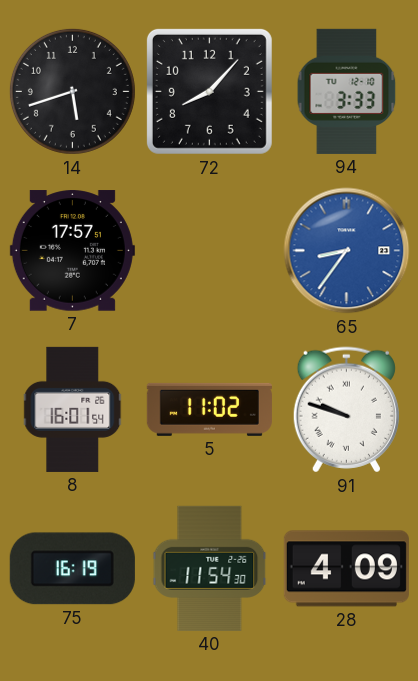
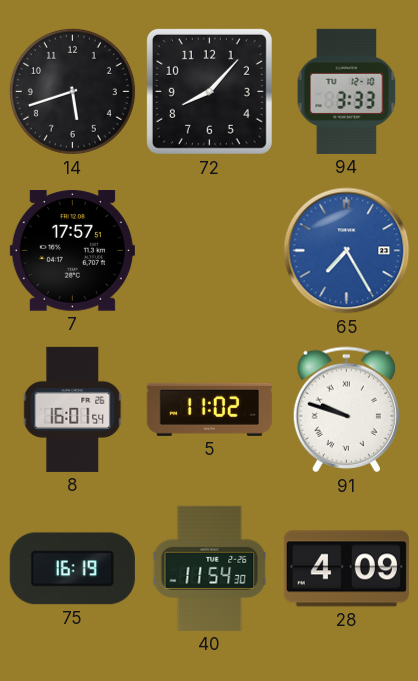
65: 8:36 -> 7:25
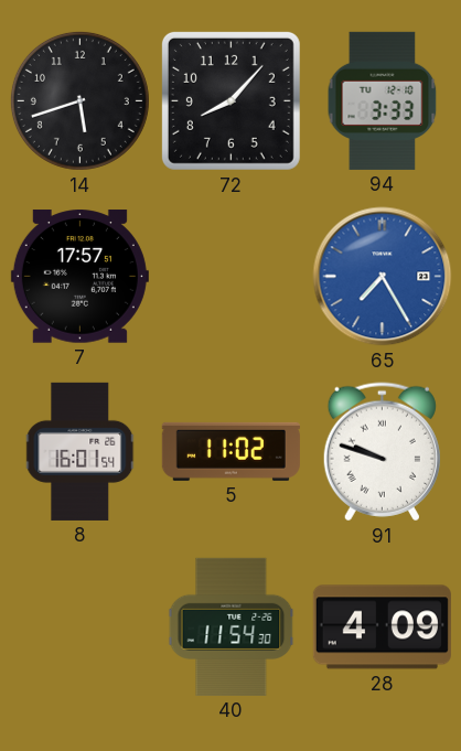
75: 16:19 -> none
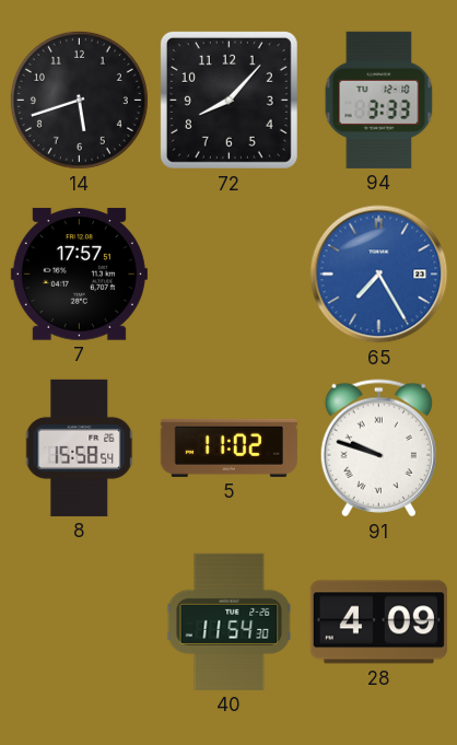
8: 16:01 -> 15:58
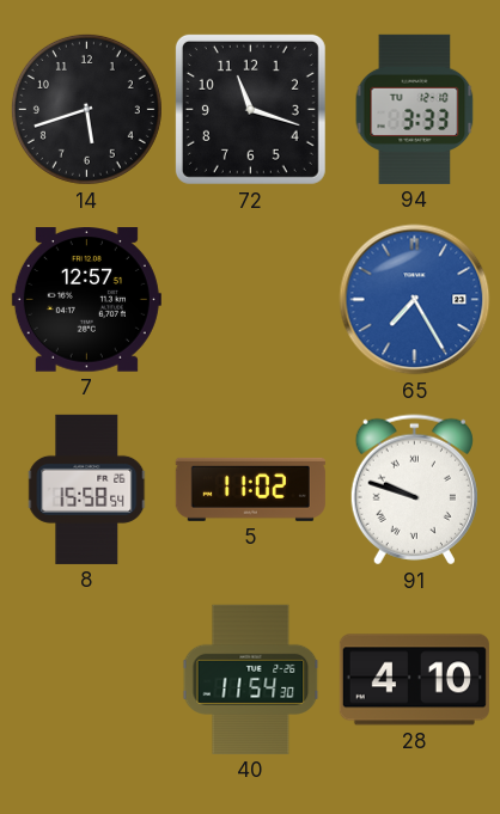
72: 8:07 -> 11:18
7: 17:57 -> 12:57
28: 4:09 -> 4:10
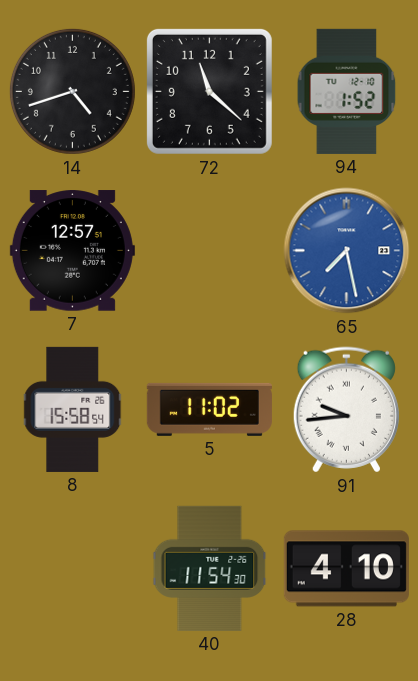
14: 5:42 -> 4:42
72: 11:18 -> 11:22
94: 3:33 -> 1:52
65: 7:25 -> 7:28
91: 9:48 -> 9:44
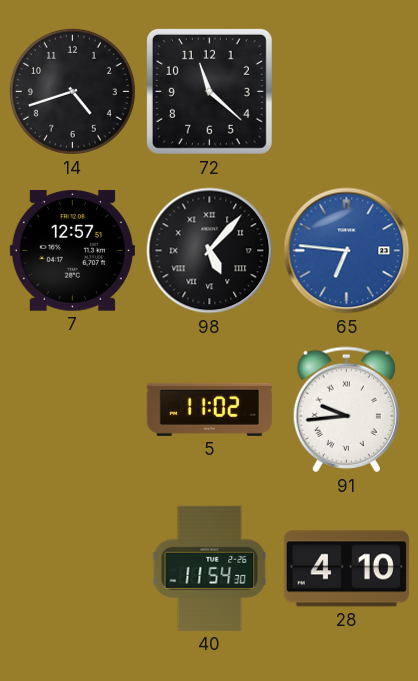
94: 1:52 -> none
98: none -> 5:07
65: 7:28 -> 6:46
8: 15:58 -> none
